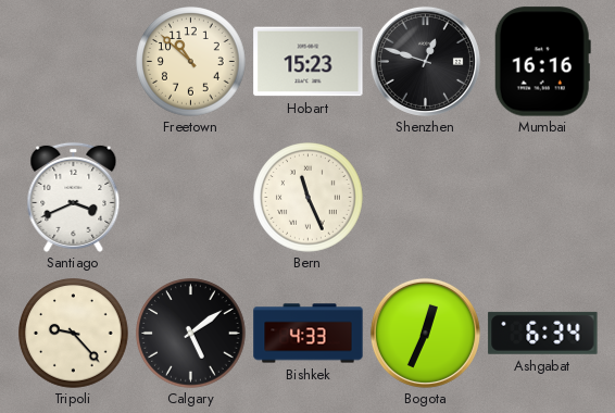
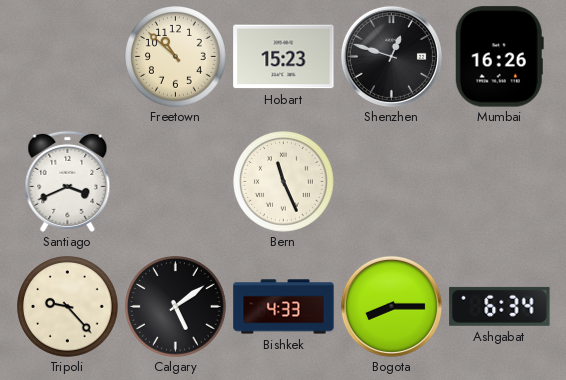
Mumbai: 16:16 -> 16:26
Bogota: 12:34 -> 8:15
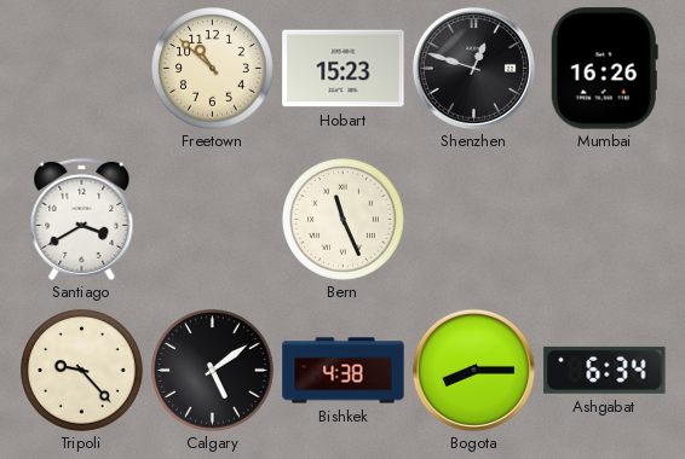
Santiago: 3:41 -> 3:40
Bishkek: 4:33 -> 4:38
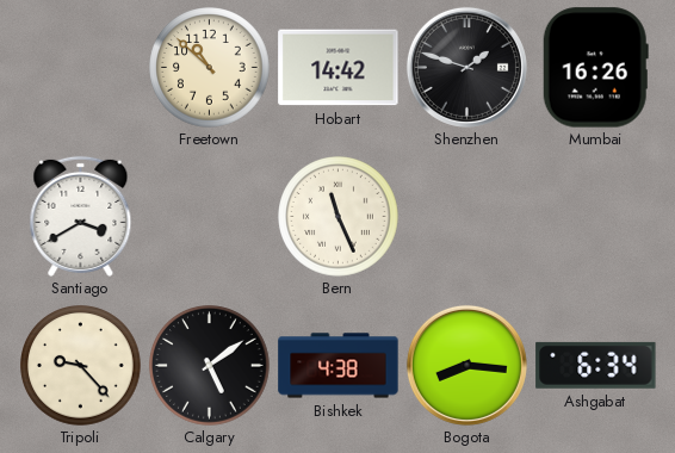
Hobart: 15:23 -> 14:42
Shenzhen: 12:48 -> 1:48
Bogota: 8:15 -> 8:16
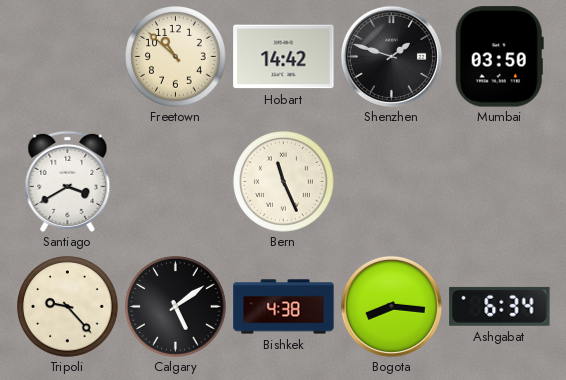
Mumbai: 16:26 -> 03:50
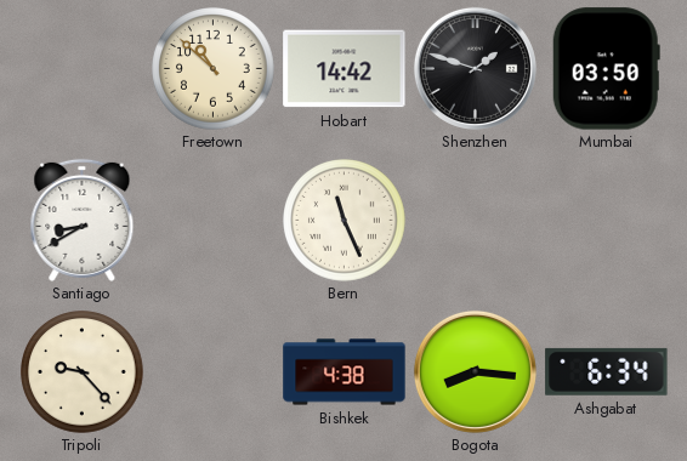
Santiago: 3:40 -> 8:40
Calgary: 5:09 -> none
